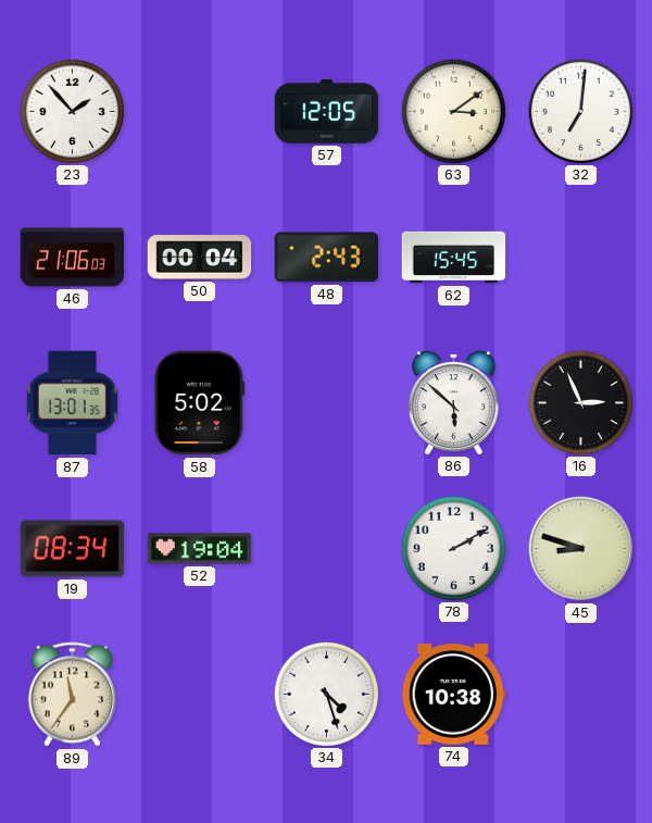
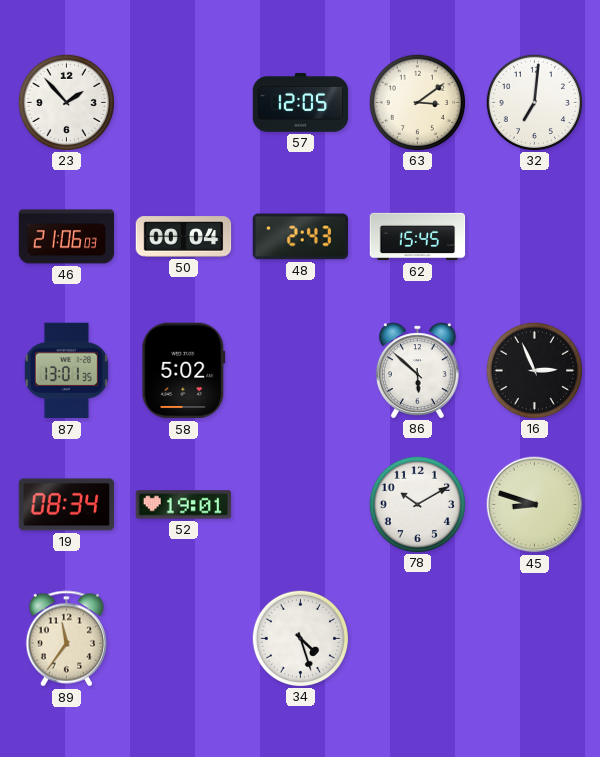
52: 19:04 -> 19:01
78: 2:10 -> 10:10
74: 10:38 -> none
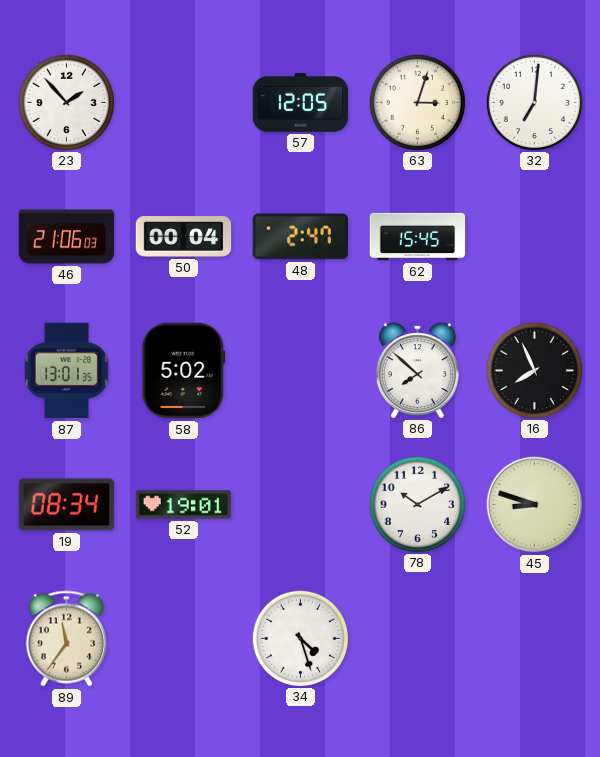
63: 3:09 -> 3:03
48: 2:43 -> 2:47
86: 5:52 -> 7:52
16: 2:56 -> 7:56
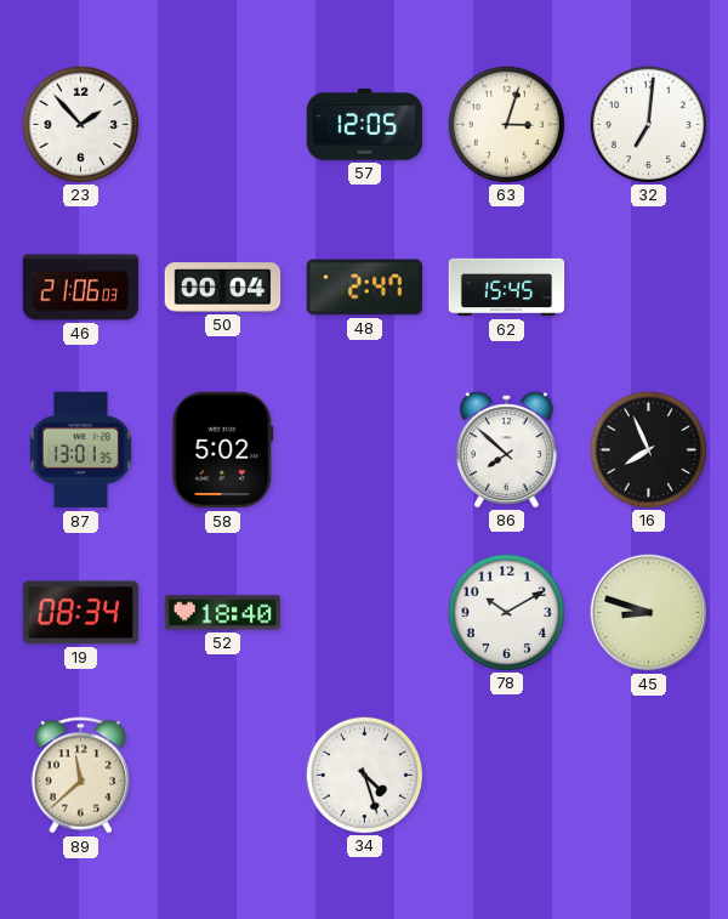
52: 19:01 -> 18:40
89: 11:36 -> 11:38
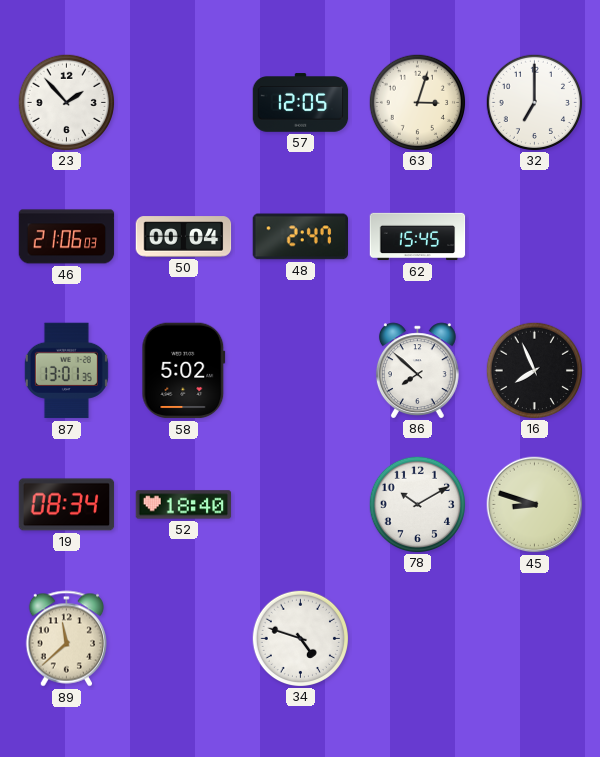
32: 7:01 -> 7:00
34: 4:27 -> 4:48
